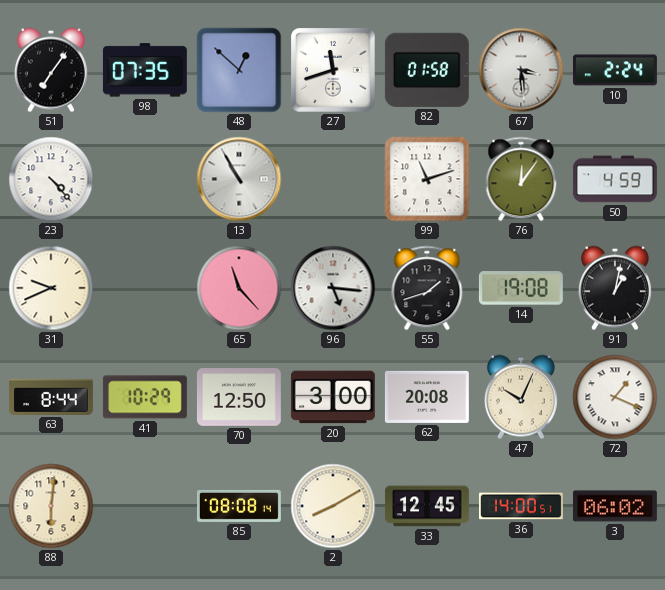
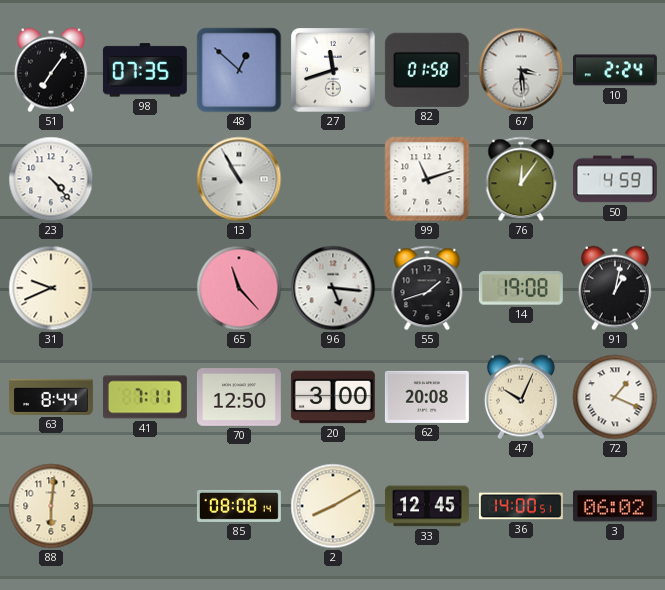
41: 10:29 -> 7:11
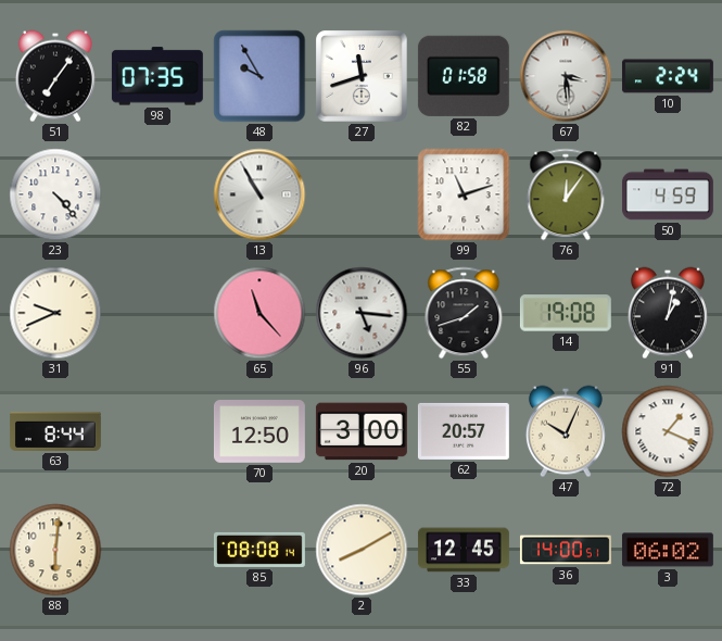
48: 12:52 -> 9:55
41: 7:11 -> none
62: 20:08 -> 20:57
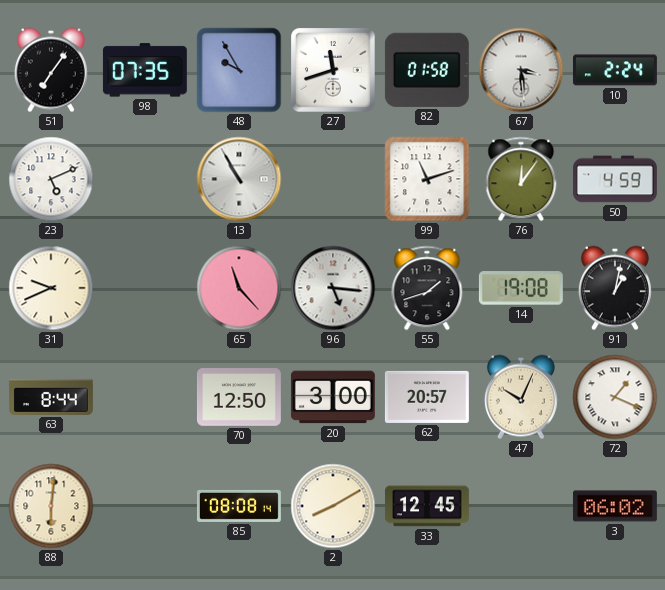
23: 4:23 -> 5:11
36: 14:00 -> none
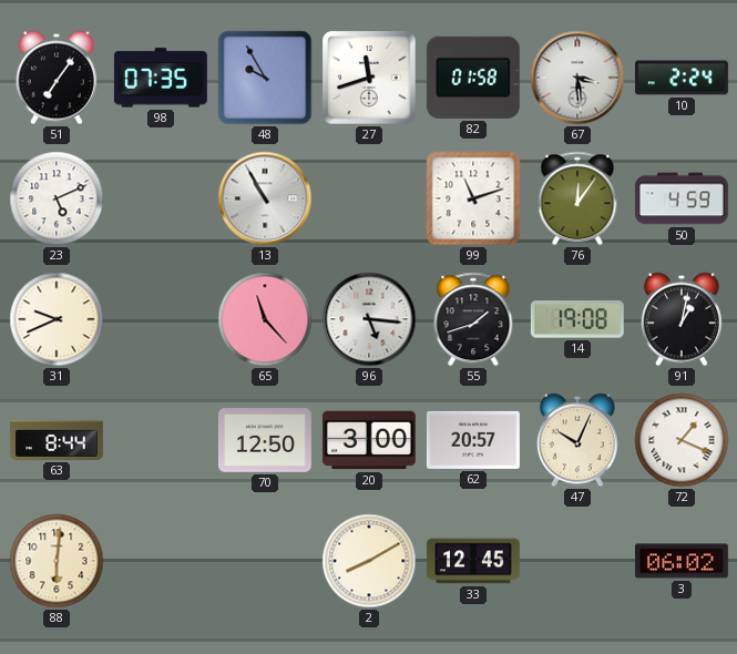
85: 08:08 -> none
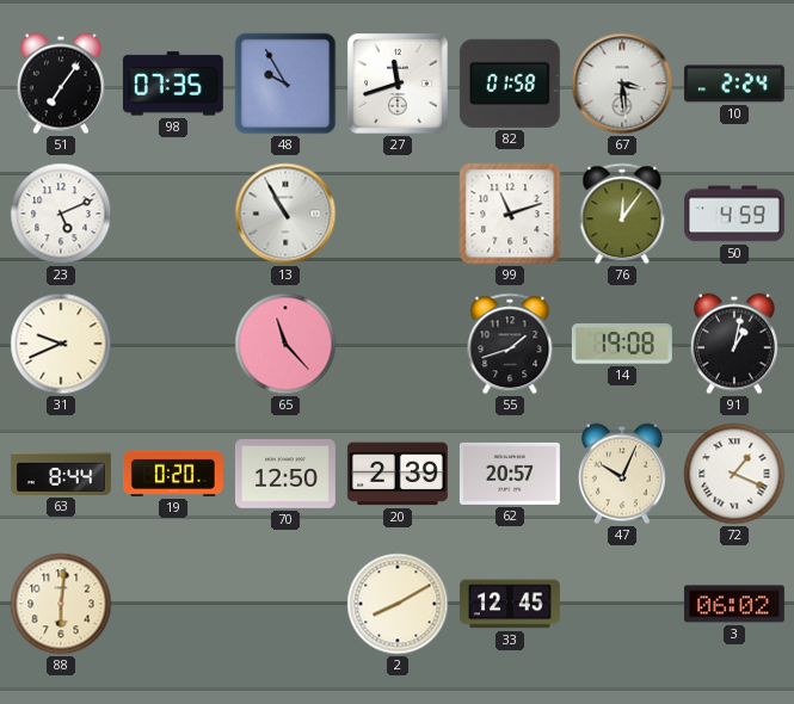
96: 5:16 -> none
19: none -> 0:20
20: 3:00 -> 2:39
